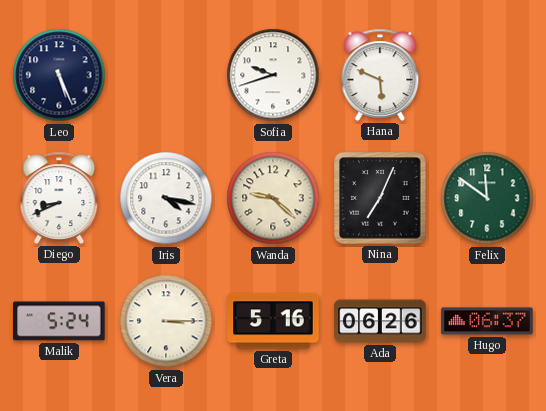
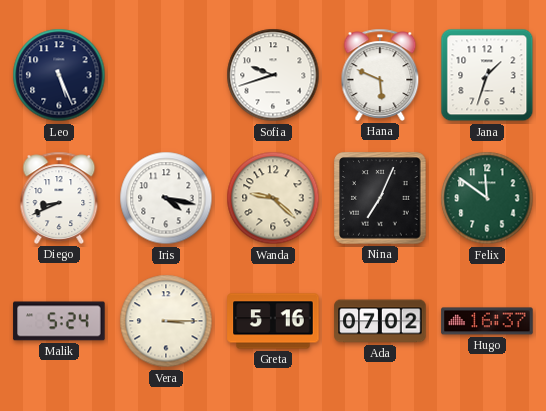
Jana: none -> 1:33
Ada: 06:26 -> 07:02
Hugo: 06:37 -> 16:37
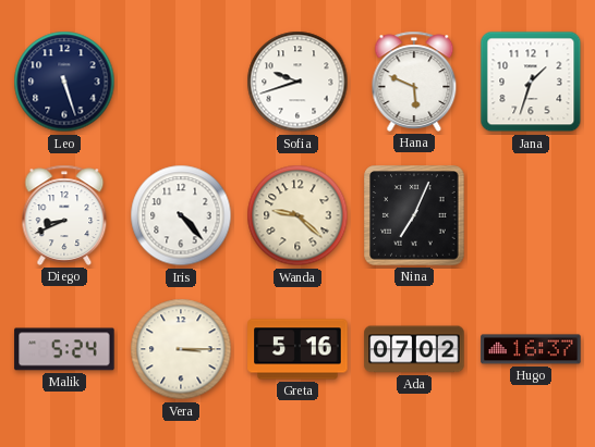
Leo: 5:26 -> 5:27
Iris: 4:17 -> 4:23
Felix: 11:51 -> none
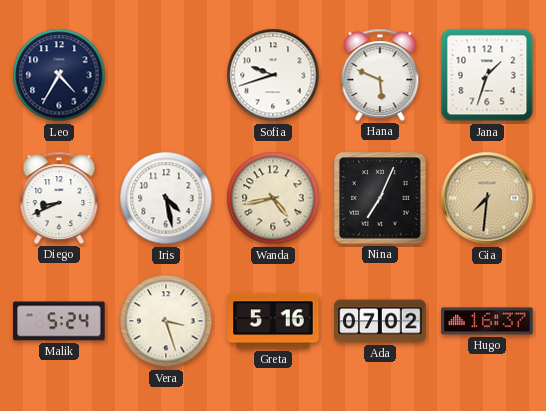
Leo: 5:27 -> 4:35
Iris: 4:23 -> 4:28
Wanda: 9:22 -> 4:43
Gia: none -> 7:31
Vera: 3:15 -> 3:27
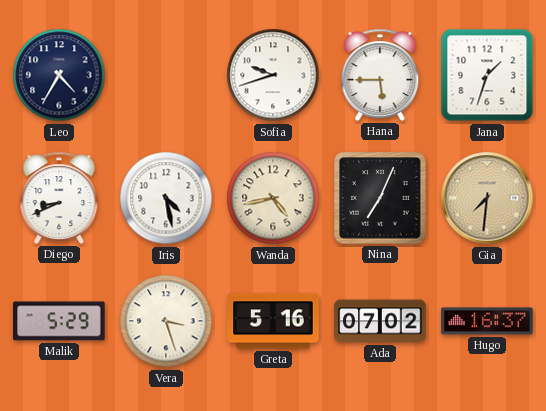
Hana: 5:49 -> 5:45
Malik: 5:24 -> 5:29
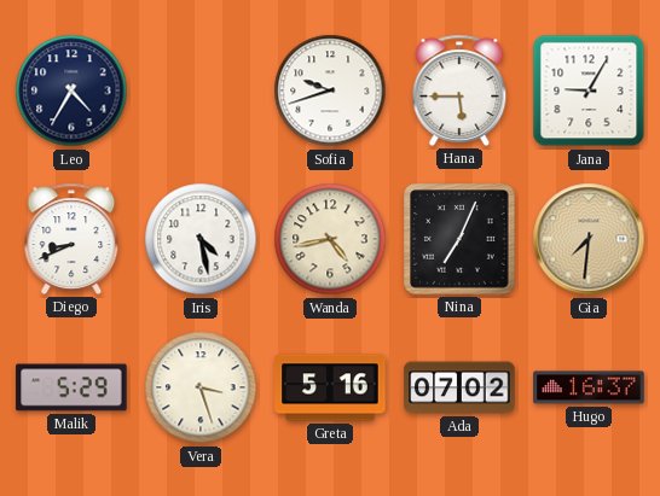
Jana: 1:33 -> 9:05
